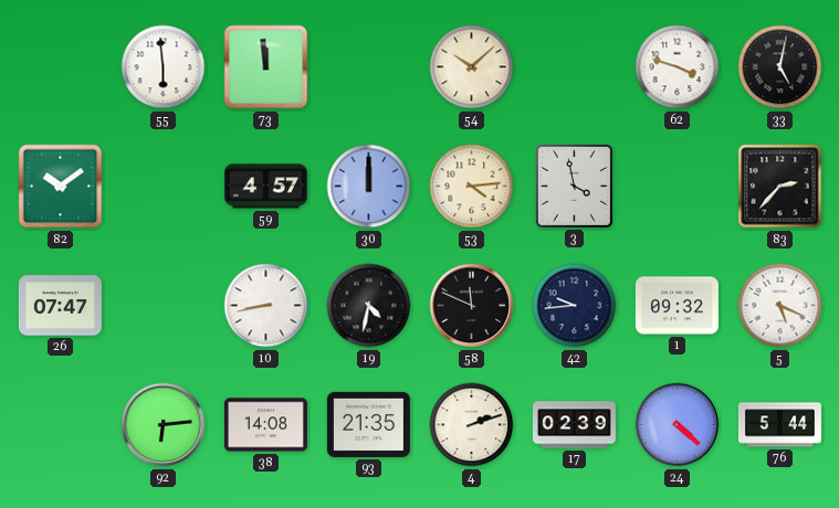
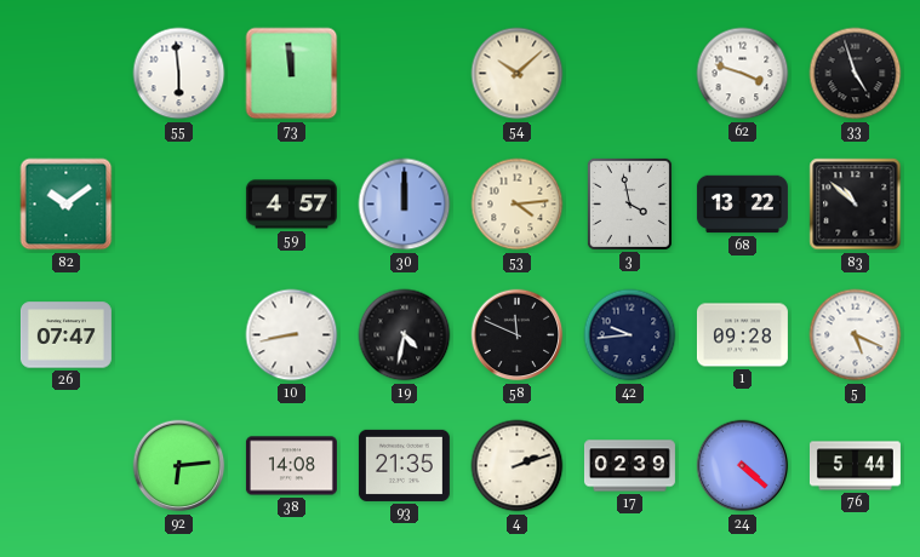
33: 5:02 -> 4:57
68: none -> 13:22
83: 2:37 -> 10:52
1: 09:32 -> 09:28
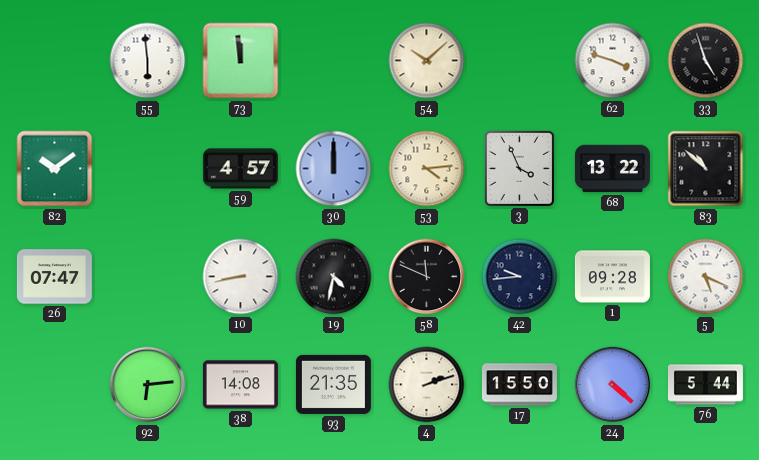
3: 3:58 -> 3:56
17: 02:39 -> 15:50
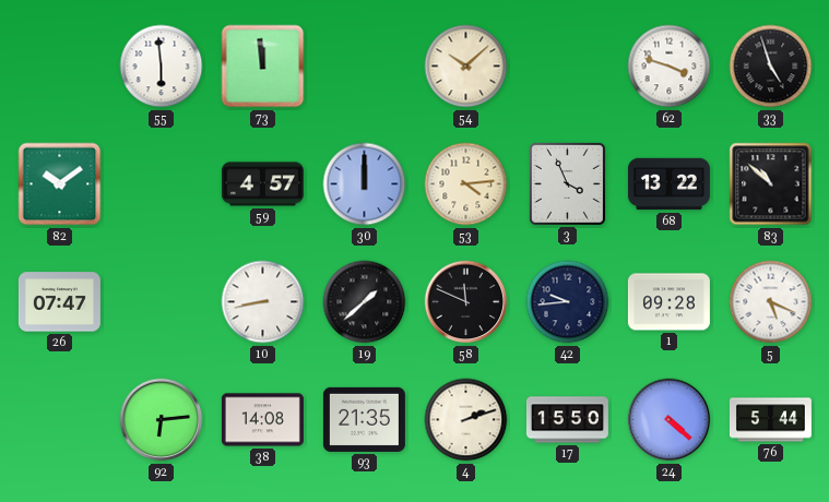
19: 4:32 -> 1:38
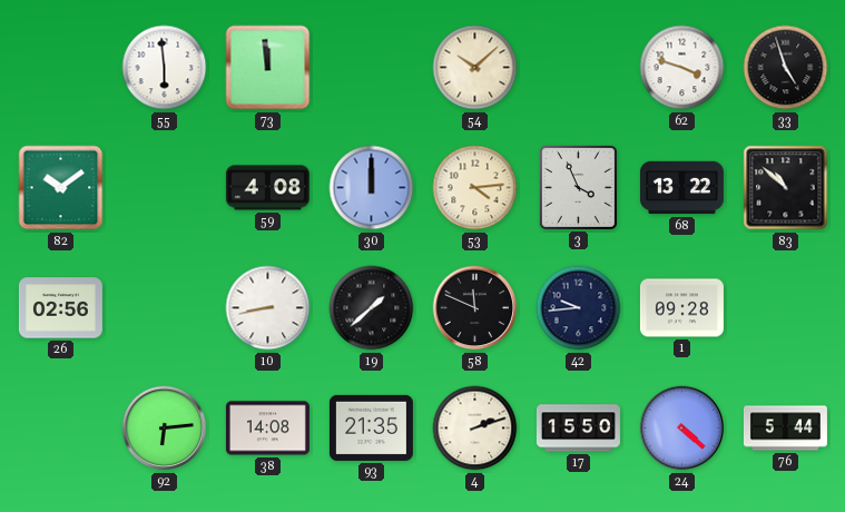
59: 4:57 -> 4:08
26: 07:47 -> 02:56
5: 5:19 -> none
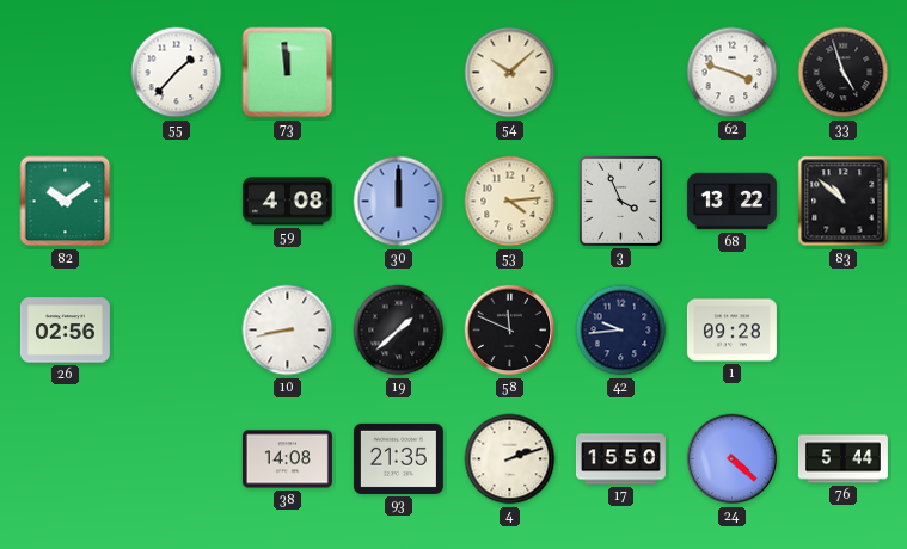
55: 5:59 -> 1:37
92: 6:14 -> none
